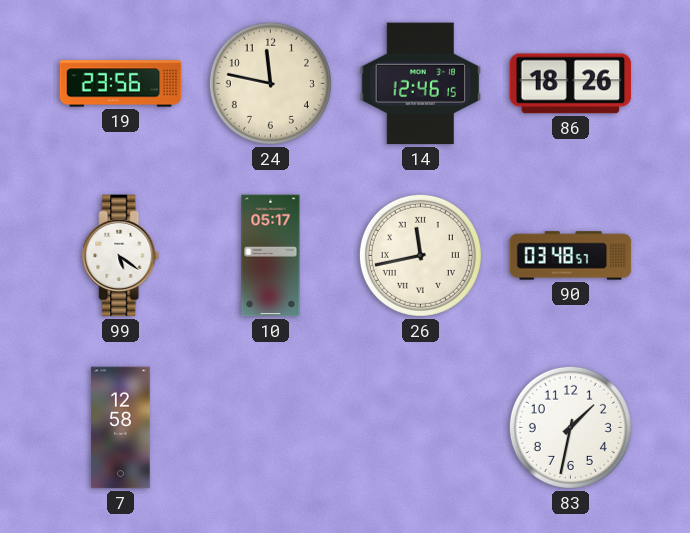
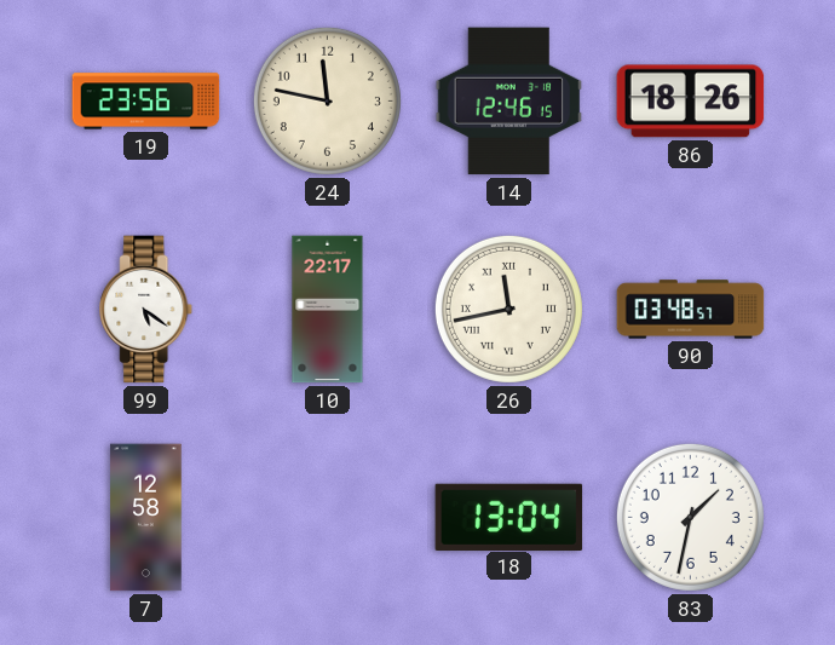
10: 05:17 -> 22:17
18: none -> 13:04
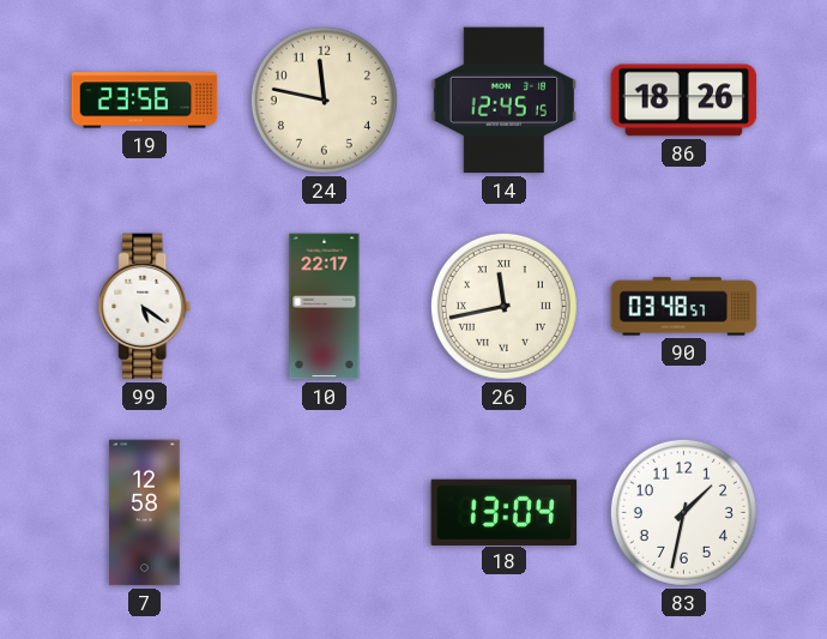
14: 12:46 -> 12:45
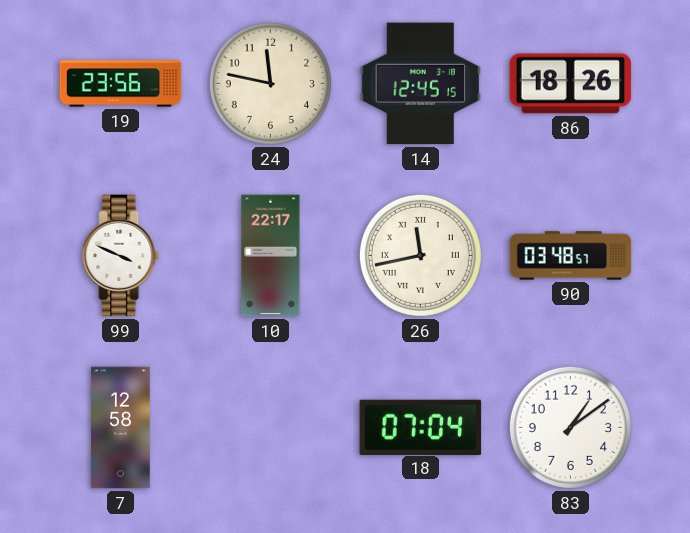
99: 5:21 -> 3:49
18: 13:04 -> 07:04
83: 1:32 -> 1:09
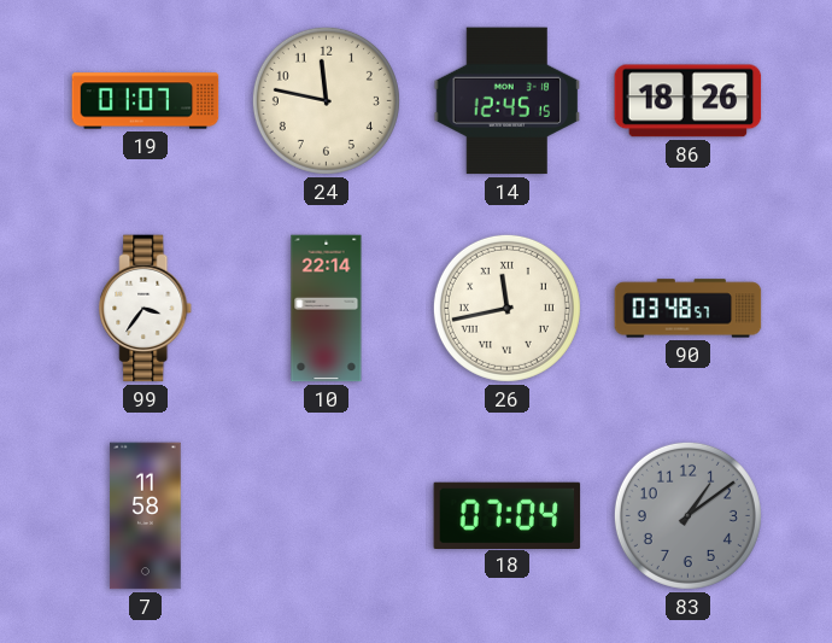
19: 23:56 -> 01:07
99: 3:49 -> 3:36
10: 22:17 -> 22:14
7: 12:58 -> 11:58
83 dial: white -> grey
